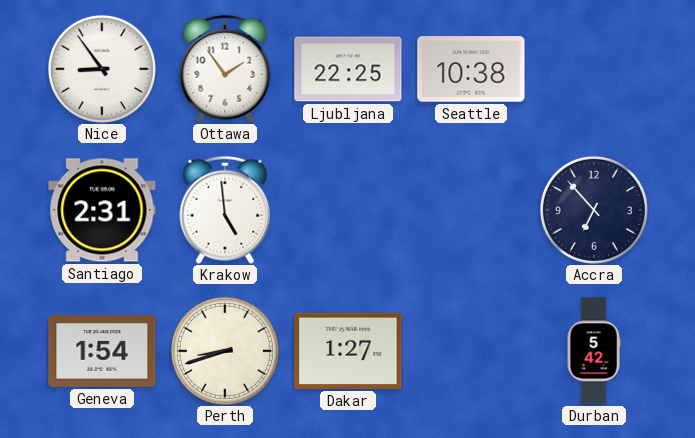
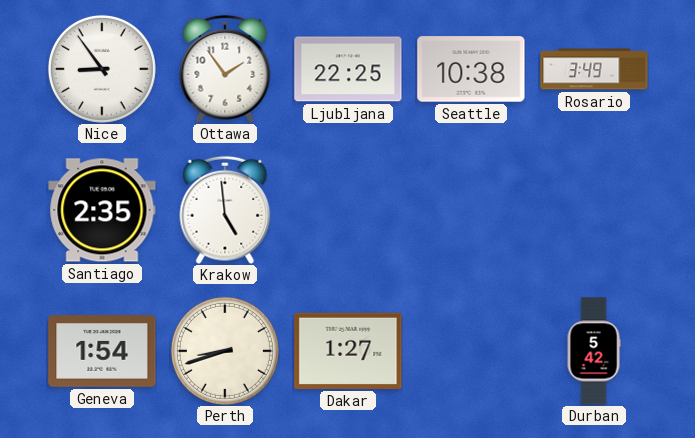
Rosario: none -> 3:49
Santiago: 2:31 -> 2:35
Accra: 6:53 -> none
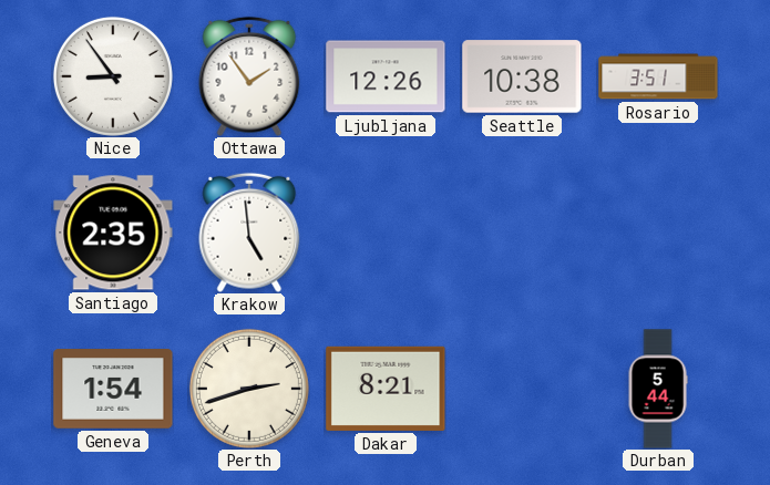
Ljubljana: 22:25 -> 12:26
Rosario: 3:49 -> 3:51
Perth: 8:42 -> 2:42
Dakar: 1:27 -> 8:21
Durban: 5:42 -> 5:44
